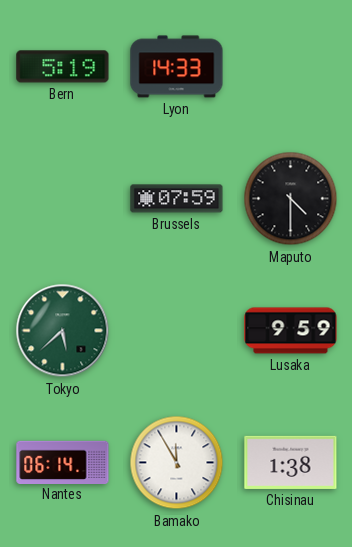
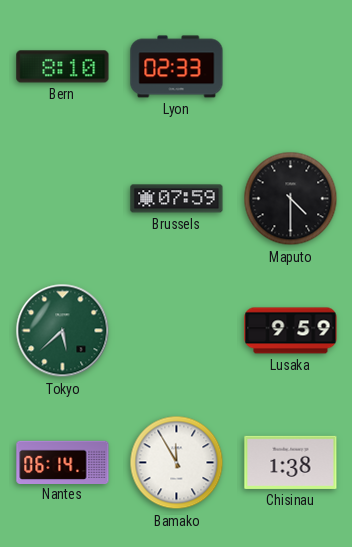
Bern: 5:19 -> 8:10
Lyon: 14:33 -> 02:33
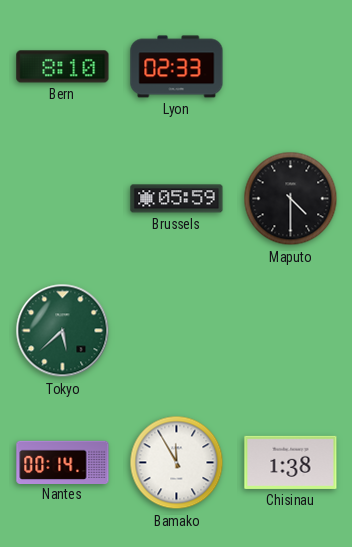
Brussels: 07:59 -> 05:59
Lusaka: 9:59 -> none
Nantes: 06:14 -> 00:14
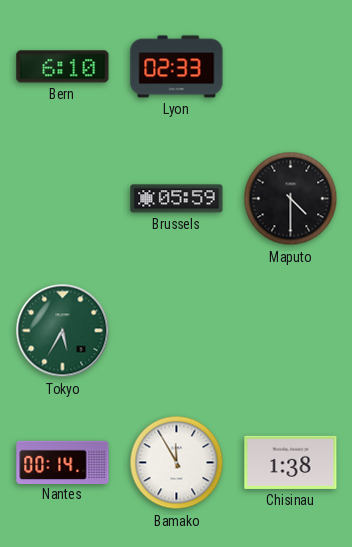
Bern: 8:10 -> 6:10
Tokyo: 5:38 -> 5:35
